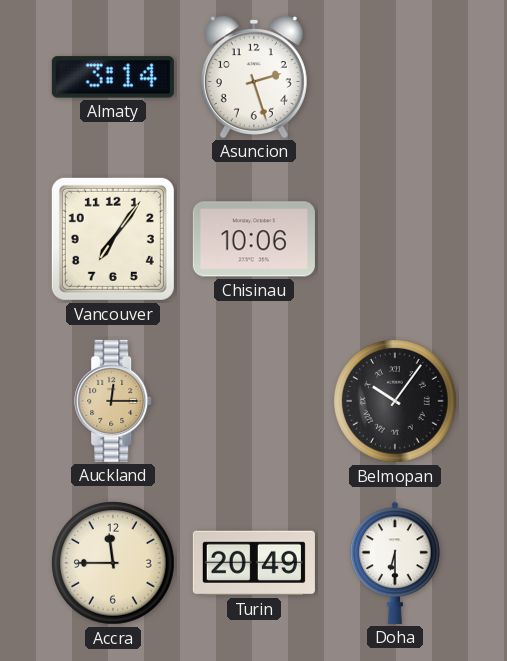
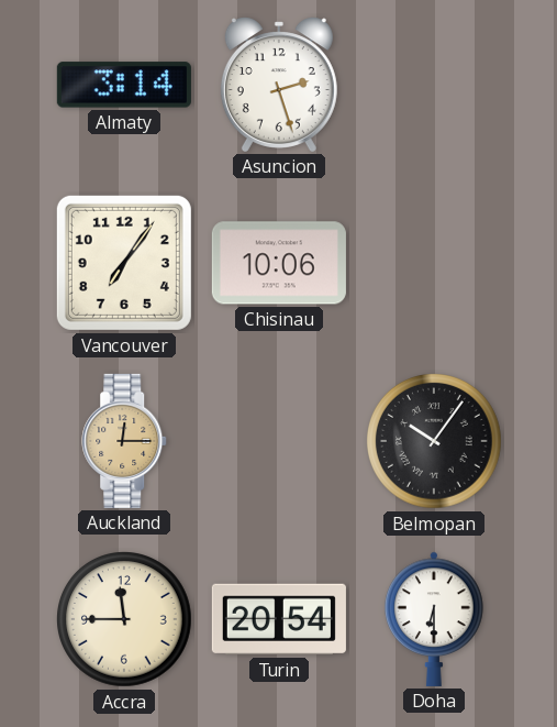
Turin: 20:49 -> 20:54
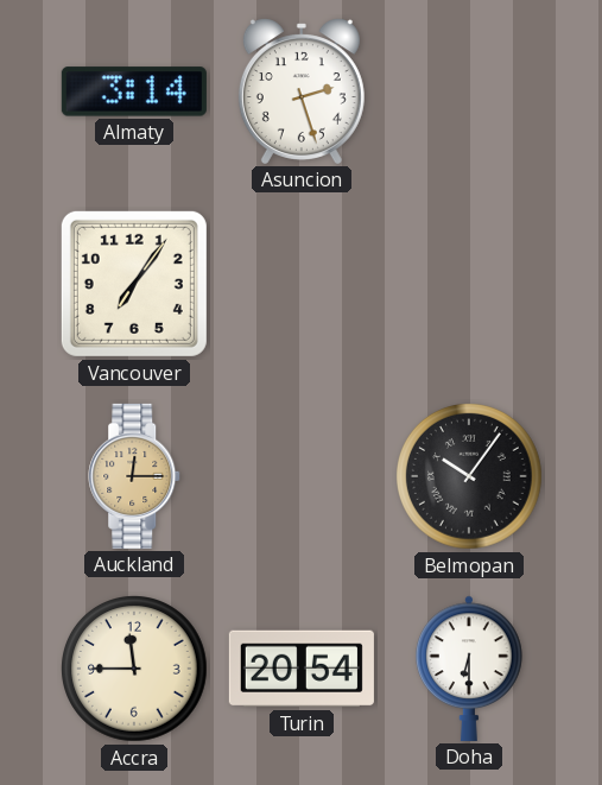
Chisinau: 10:06 -> none
